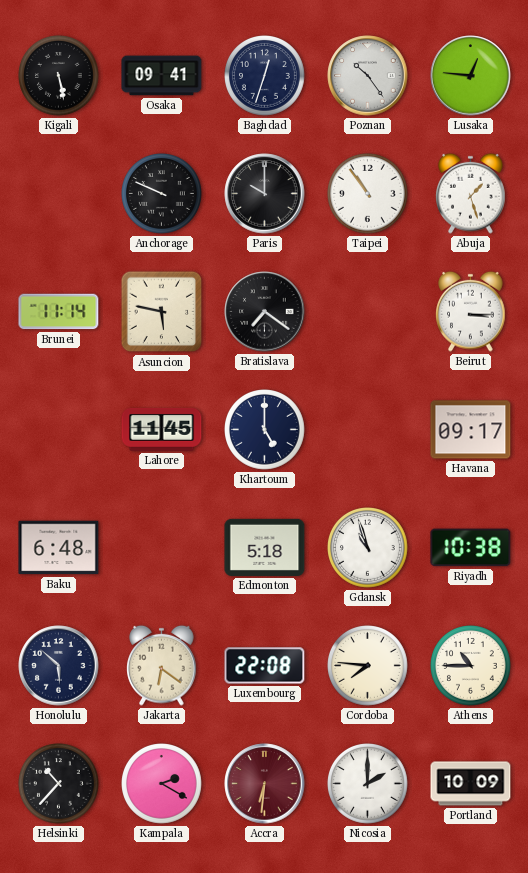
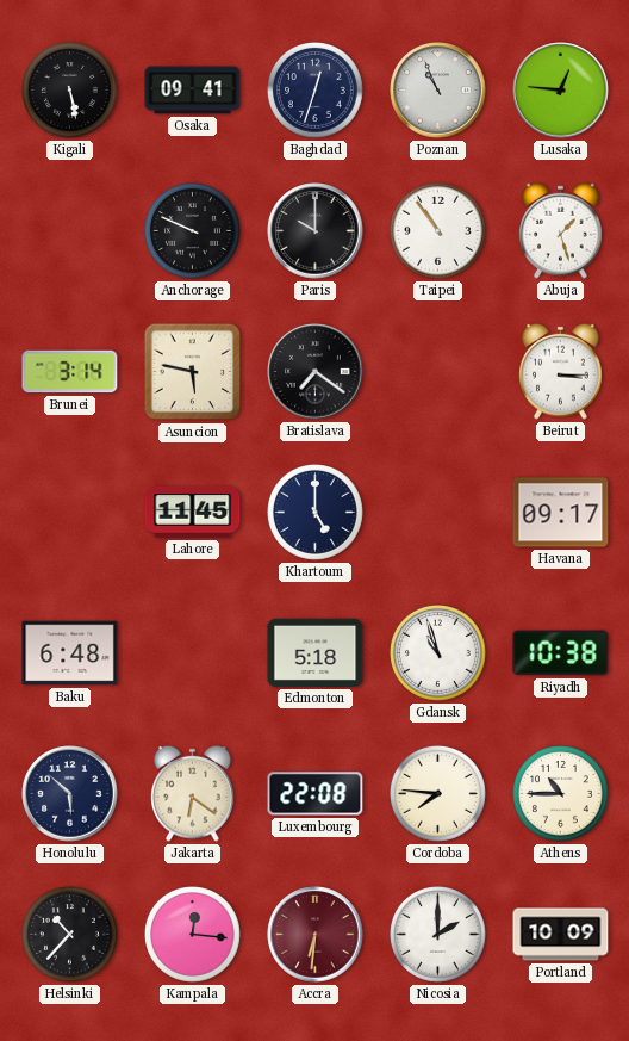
Poznan: 10:24 -> 10:56
Brunei: 11:14 -> 3:14
Kampala: 2:20 -> 12:16
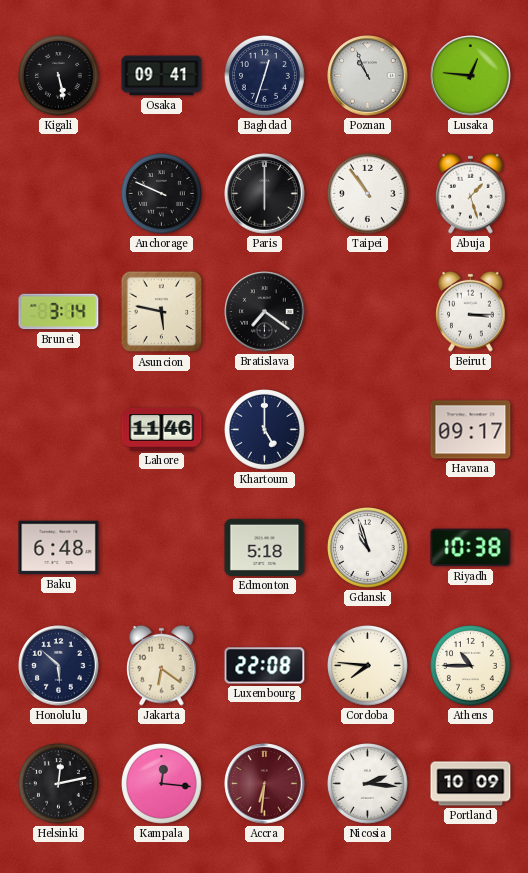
Paris: 10:00 -> 6:00
Lahore: 11:45 -> 11:46
Helsinki: 10:37 -> 12:13
Nicosia: 2:00 -> 2:16
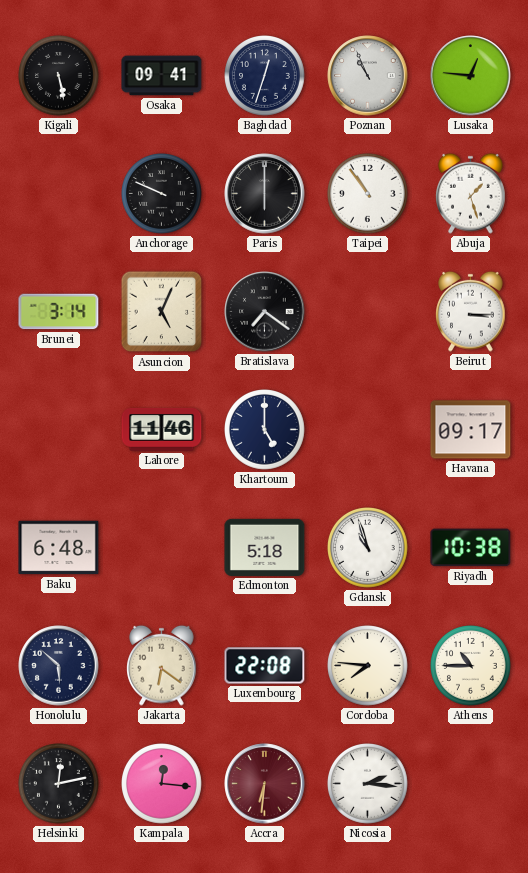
Asuncion: 5:47 -> 5:04
Portland: 10:09 -> none
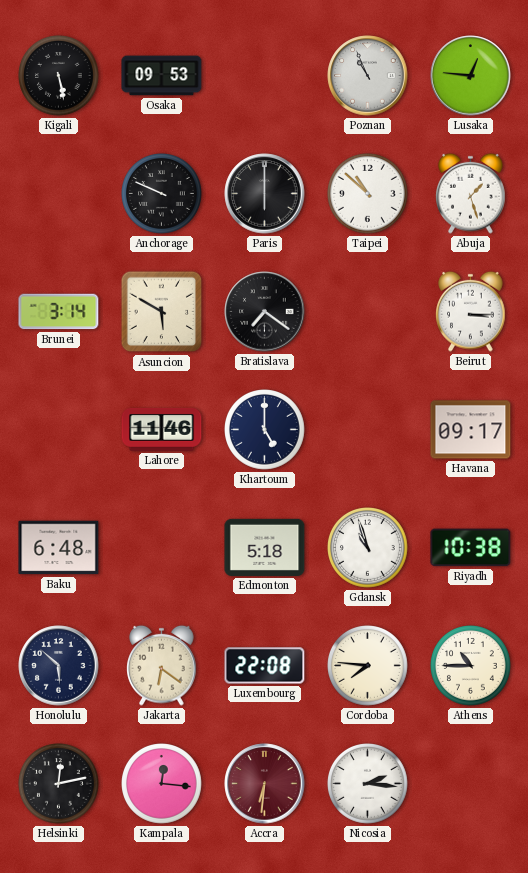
Osaka: 09:41 -> 09:53
Baghdad: 12:33 -> none
Taipei: 10:54 -> 10:52
Asuncion: 5:04 -> 5:50
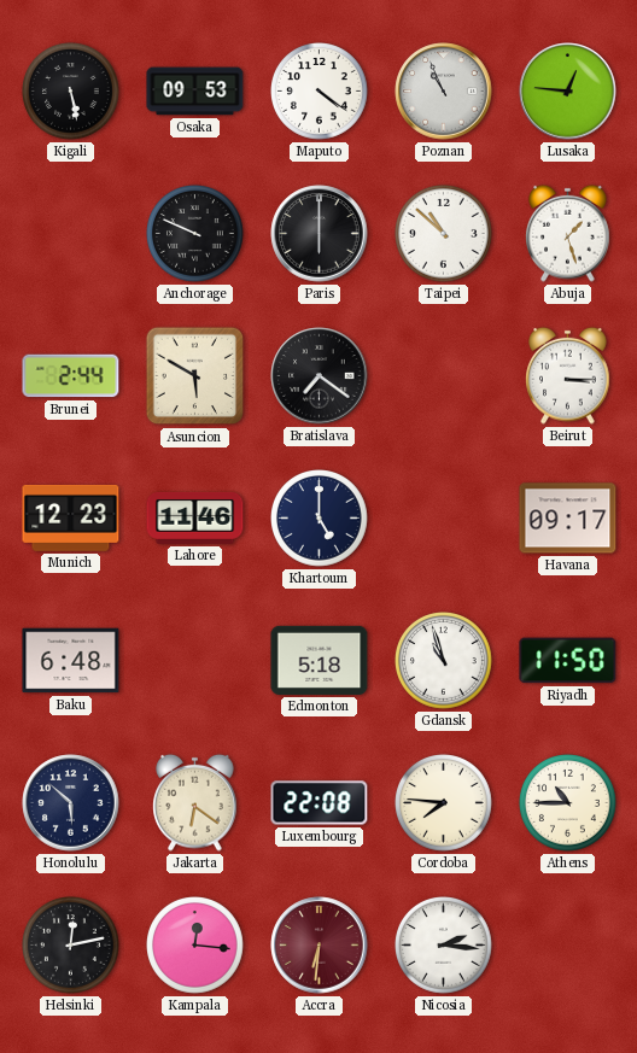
Maputo: none -> 4:21
Brunei: 3:14 -> 2:44
Munich: none -> 12:23
Riyadh: 10:38 -> 11:50
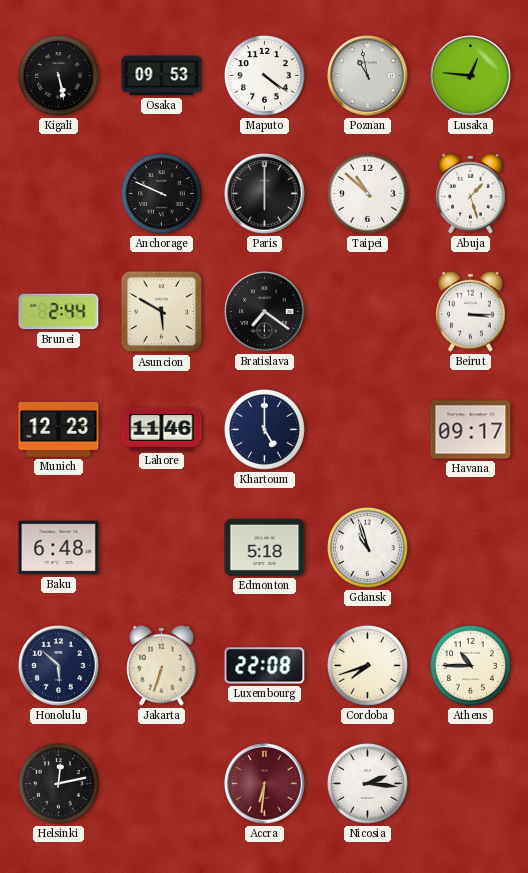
Poznan: 10:56 -> 10:58
Riyadh: 11:50 -> none
Jakarta: 6:21 -> 6:33
Cordoba: 7:46 -> 7:42
Kampala: 12:16 -> none
